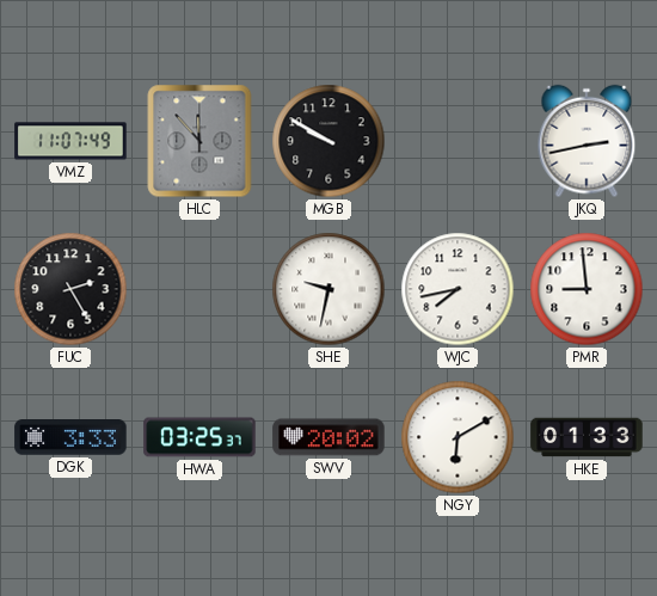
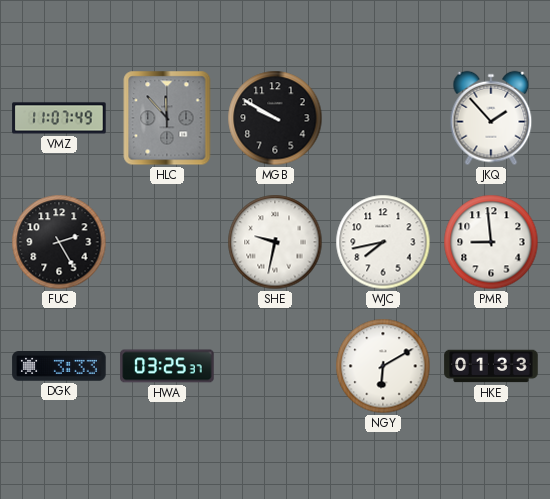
JKQ: 2:43 -> 1:53
SWV: 20:02 -> none
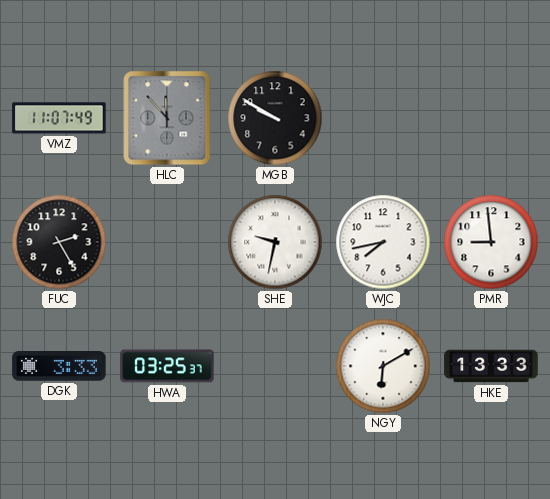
JKQ: 1:53 -> none
HKE: 01:33 -> 13:33
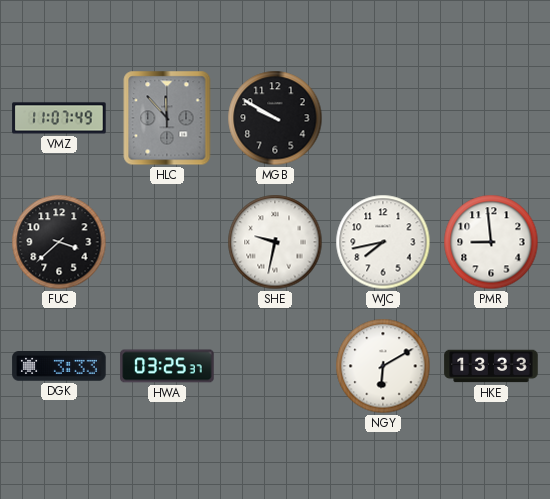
FUC: 2:25 -> 3:38
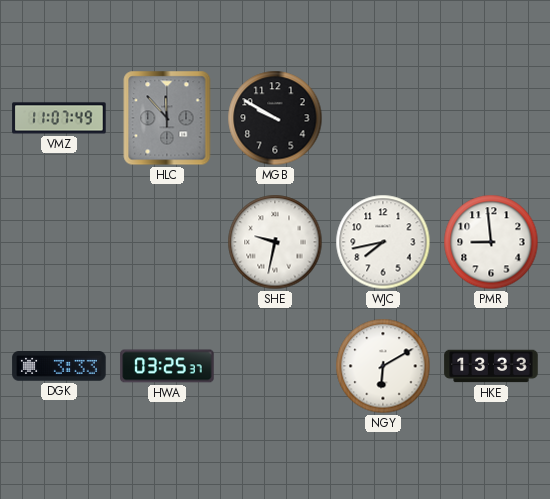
FUC: 3:38 -> none
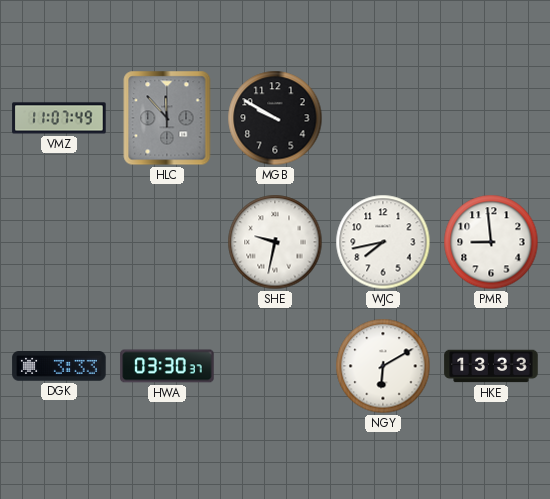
HWA: 03:25 -> 03:30
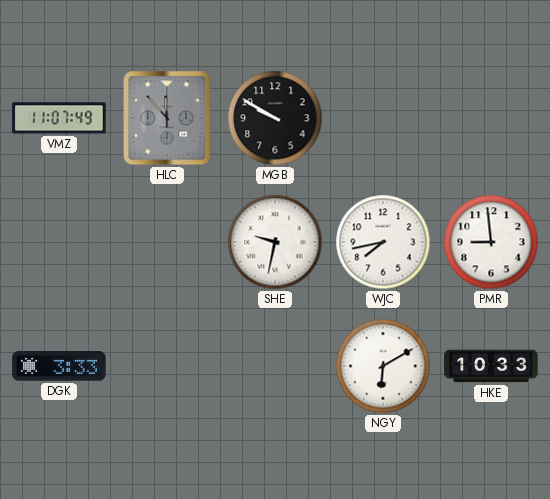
HWA: 03:30 -> none
HKE: 13:33 -> 10:33
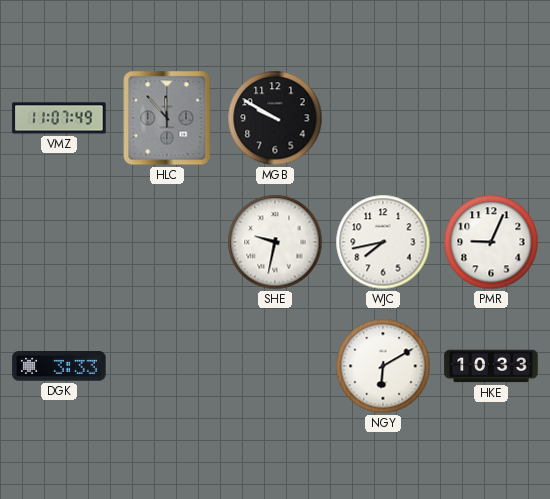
PMR: 8:59 -> 9:04
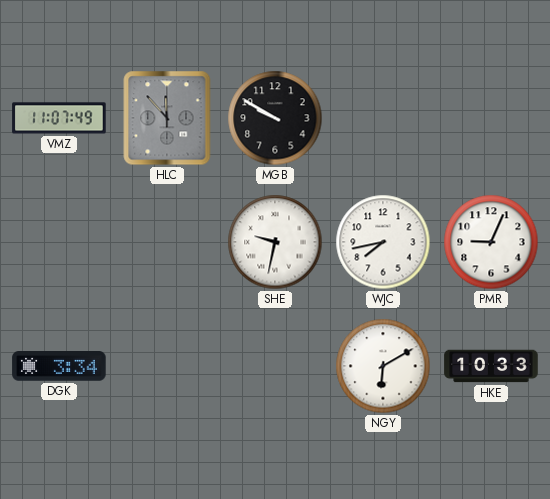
DGK: 3:33 -> 3:34
